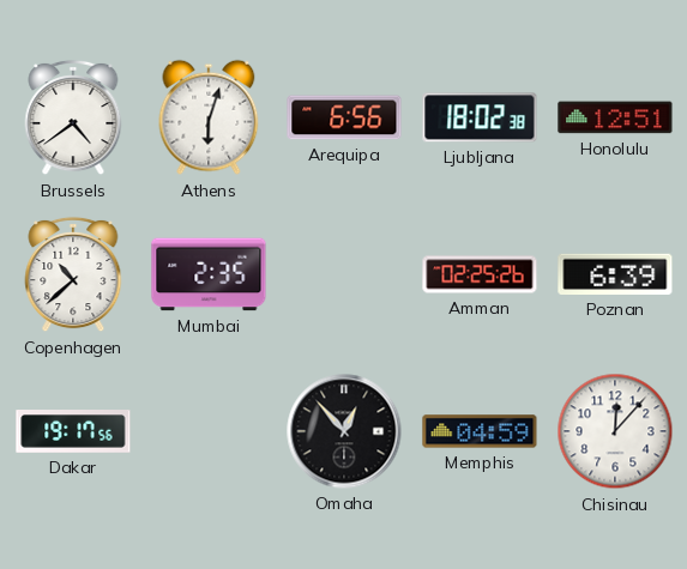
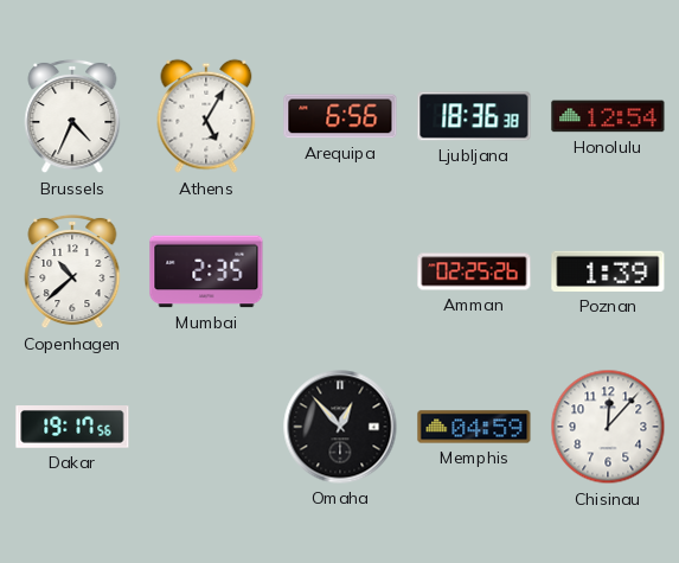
Brussels: 4:39 -> 4:34
Athens: 6:03 -> 5:05
Ljubljana: 18:02 -> 18:36
Honolulu: 12:51 -> 12:54
Poznan: 6:39 -> 1:39
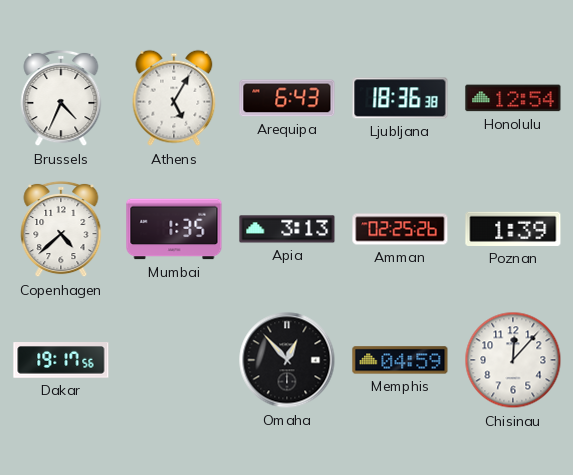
Arequipa: 6:56 -> 6:43
Copenhagen: 10:38 -> 4:38
Mumbai: 2:35 -> 1:35
Apia: none -> 3:13
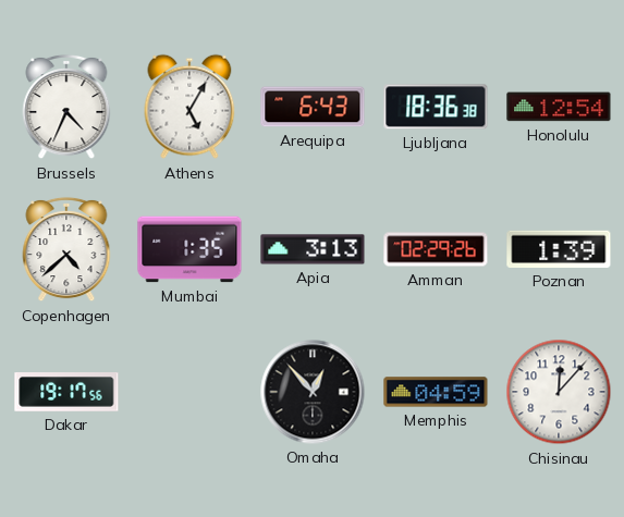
Amman: 02:25 -> 02:29
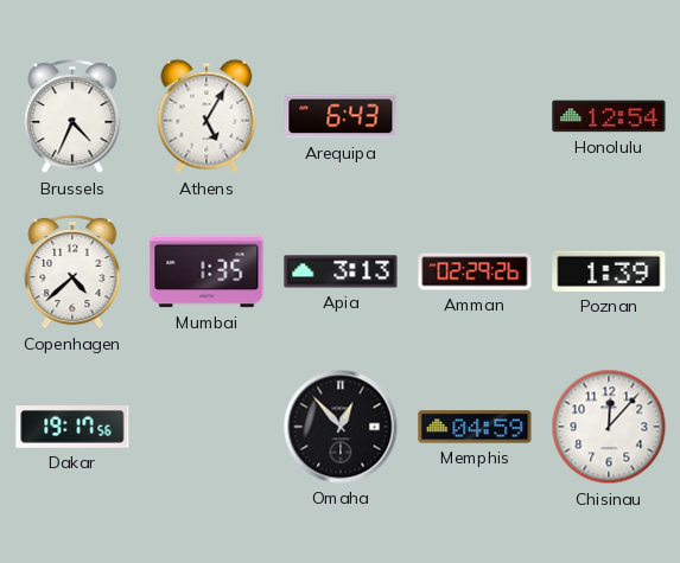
Ljubljana: 18:36 -> none
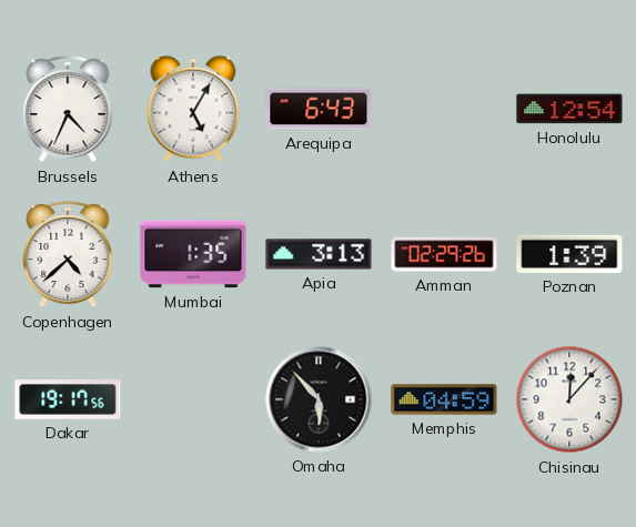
Omaha: 12:53 -> 5:53
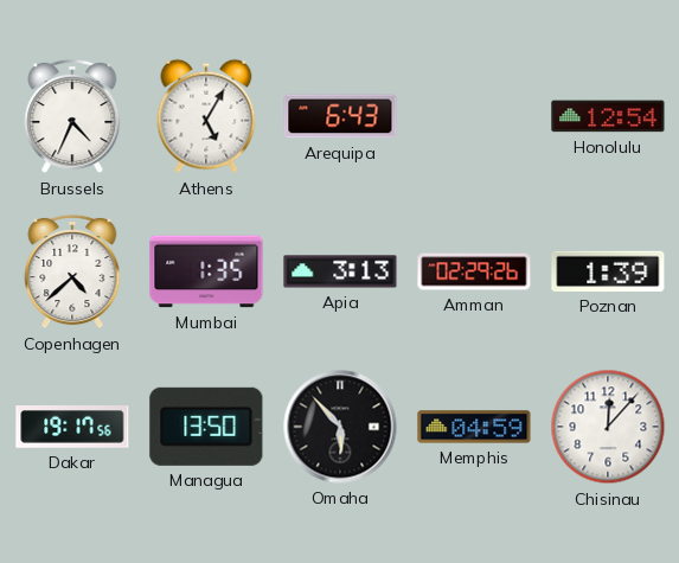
Managua: none -> 13:50
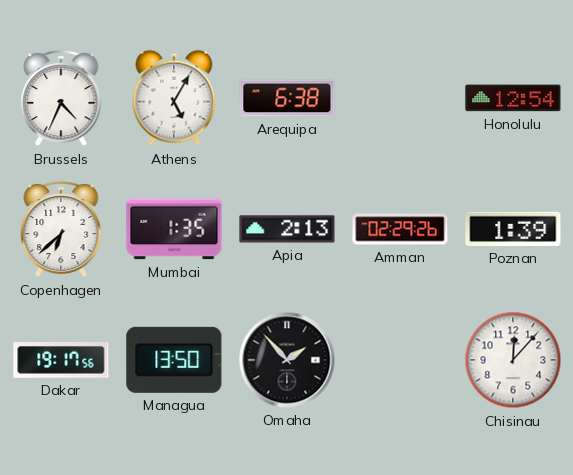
Arequipa: 6:43 -> 6:38
Copenhagen: 4:38 -> 6:38
Apia: 3:13 -> 2:13
Omaha: 5:53 -> 1:53
Memphis: 04:59 -> none
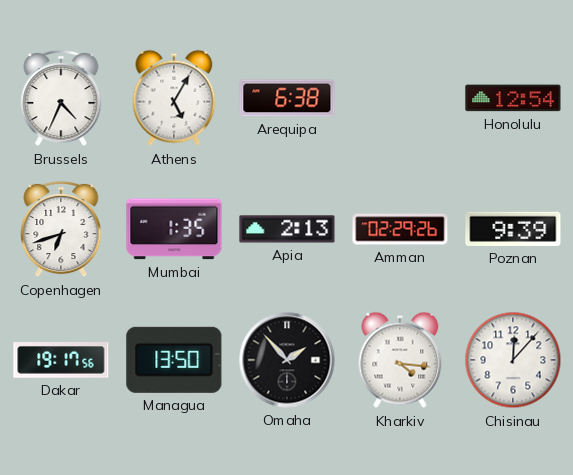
Copenhagen: 6:38 -> 6:42
Poznan: 1:39 -> 9:39
Kharkiv: none -> 4:16
